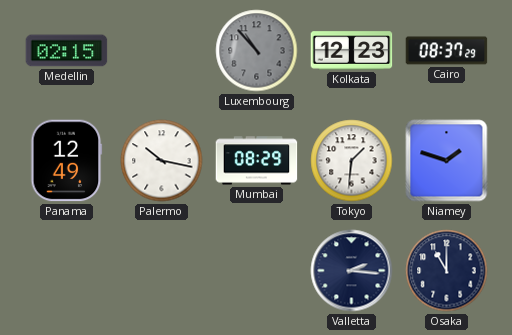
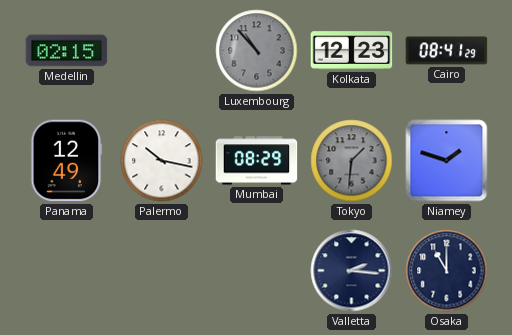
Cairo: 08:37 -> 08:41
Tokyo dial: white -> grey
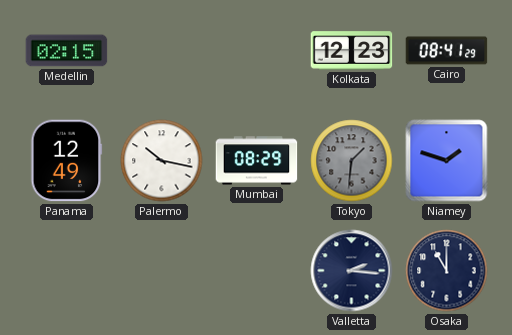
Luxembourg: 10:53 -> none
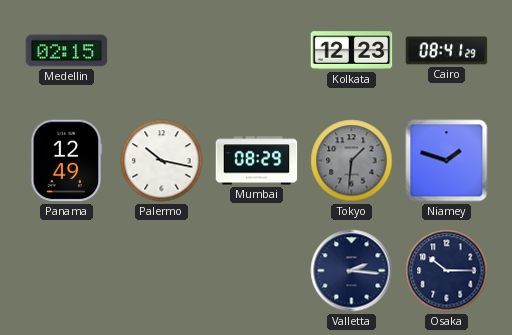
Osaka: 11:00 -> 10:15
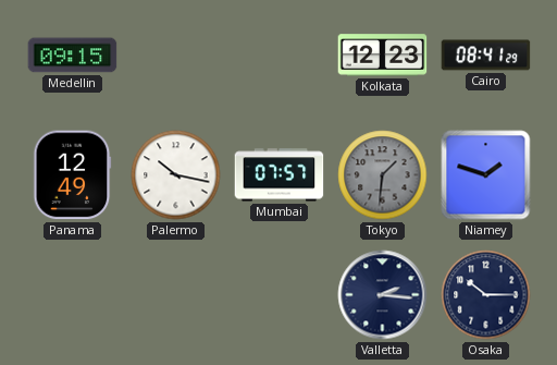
Medellin: 02:15 -> 09:15
Mumbai: 08:29 -> 07:57
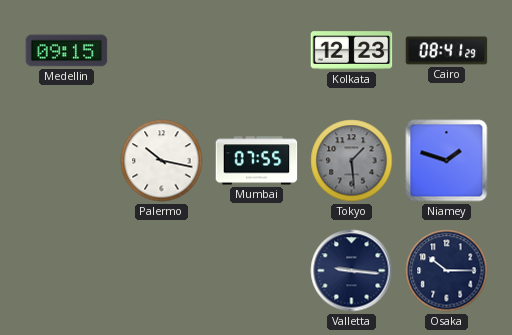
Panama: 12:49 -> none
Mumbai: 07:57 -> 07:55
Tokyo: 1:31 -> 1:29
Valletta: 2:16 -> 9:16
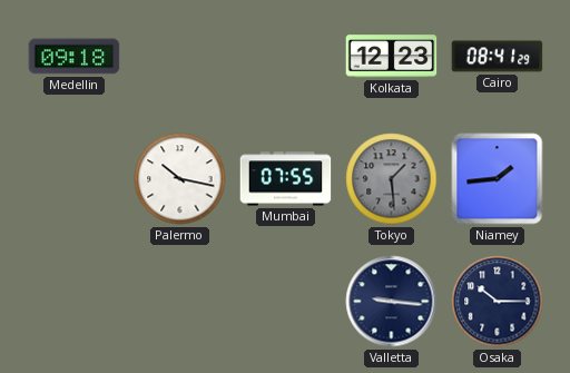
Medellin: 09:15 -> 09:18
Niamey: 1:48 -> 1:44
